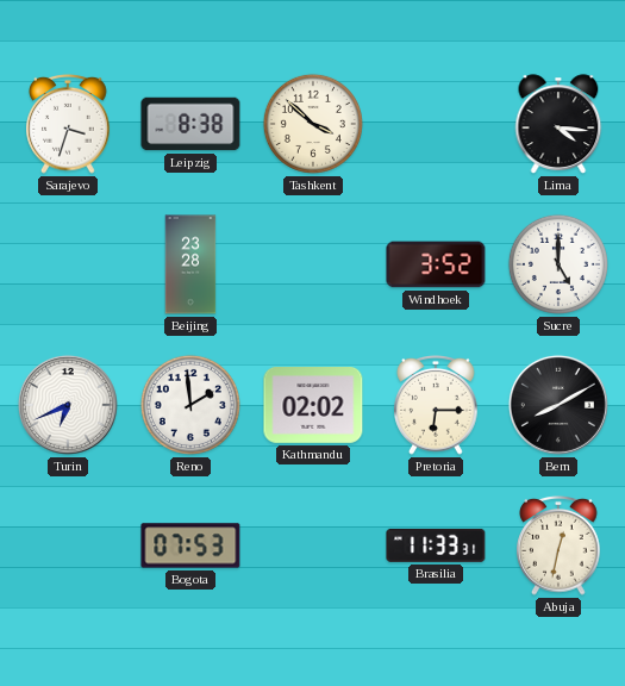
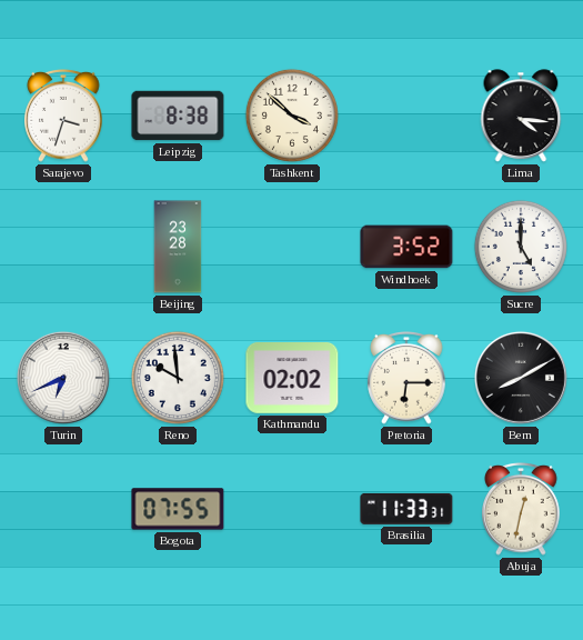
Reno: 1:59 -> 9:59
Bogota: 07:53 -> 07:55
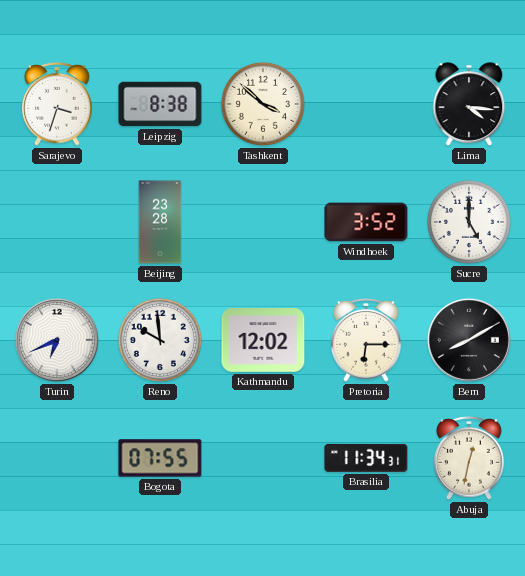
Kathmandu: 02:02 -> 12:02
Brasilia: 11:33 -> 11:34
